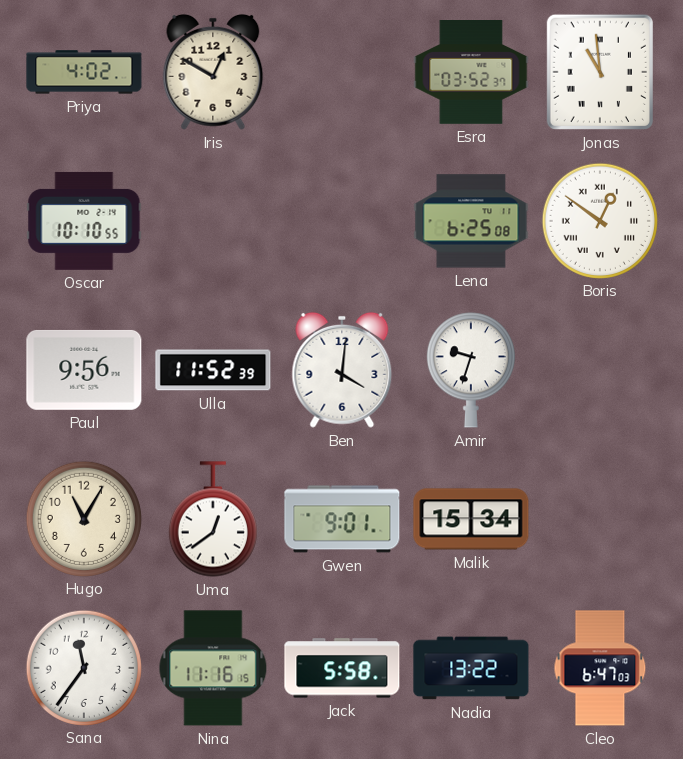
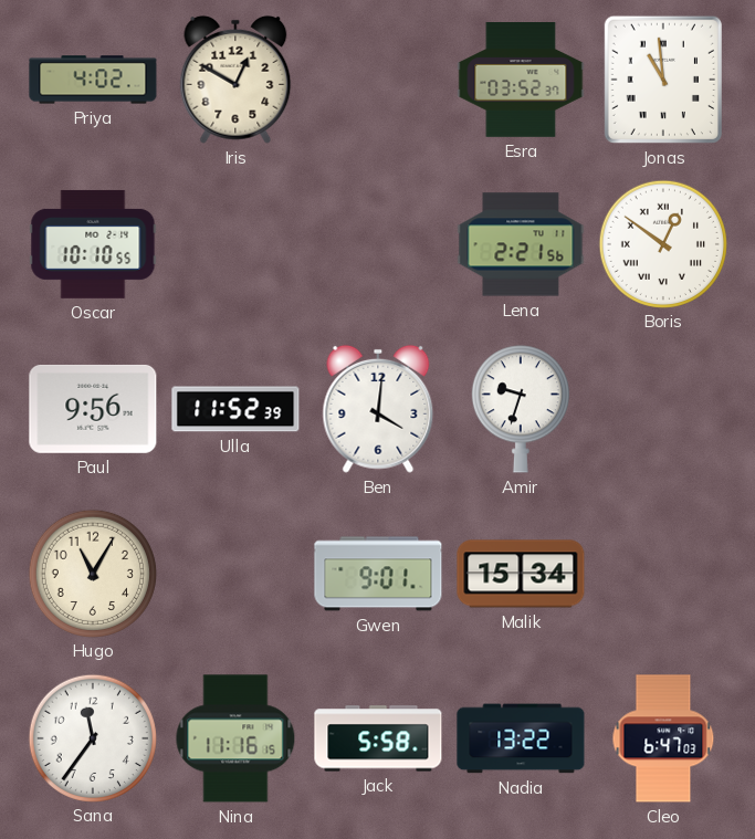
Lena: 6:25 -> 2:21
Uma: 12:39 -> none
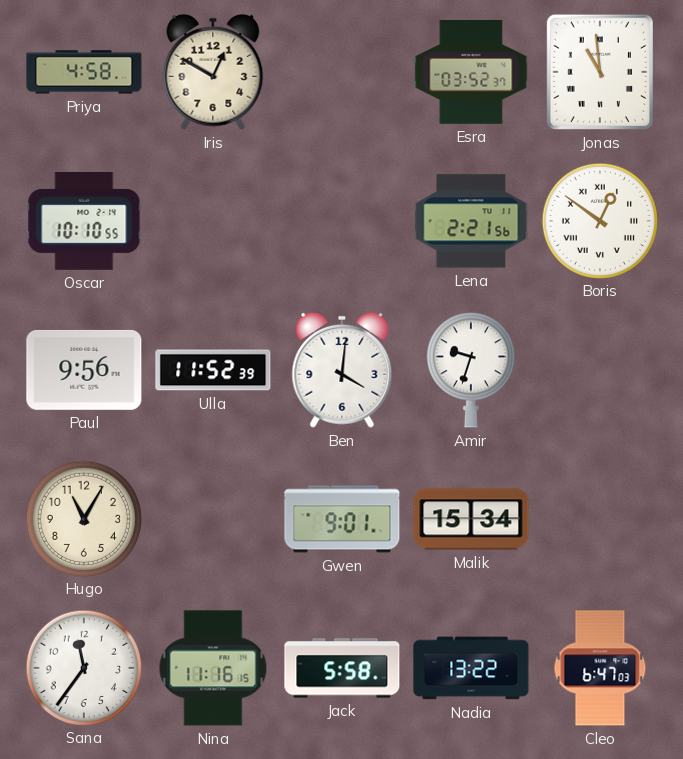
Priya: 4:02 -> 4:58
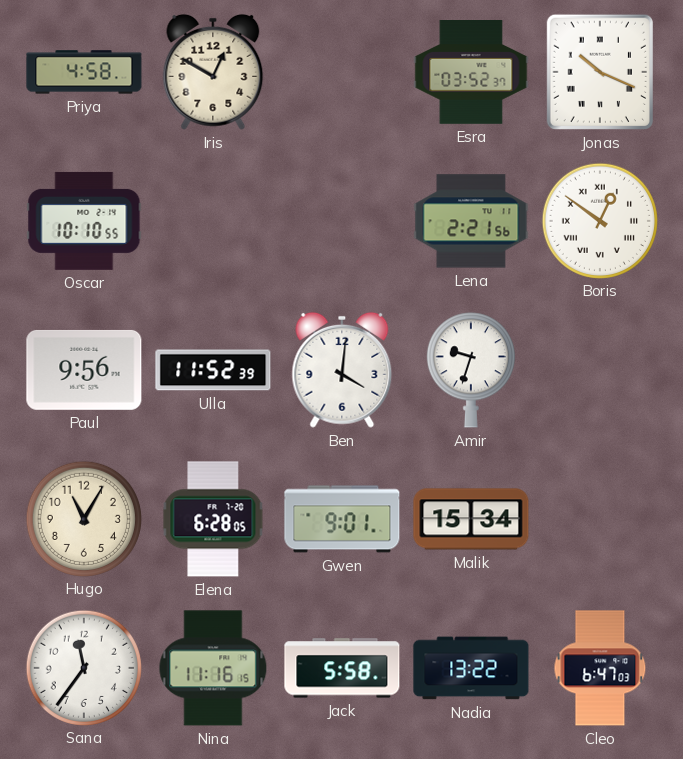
Jonas: 10:59 -> 10:19
Elena: none -> 6:28
